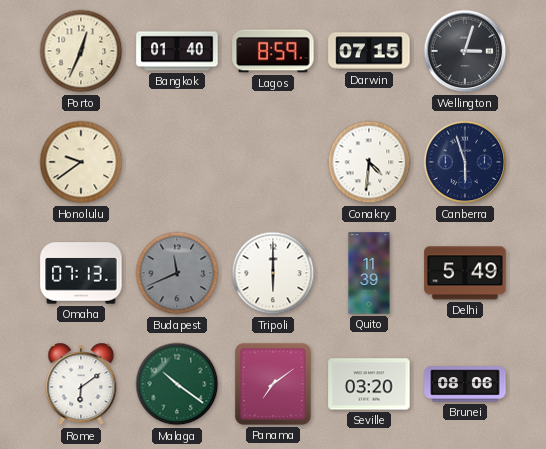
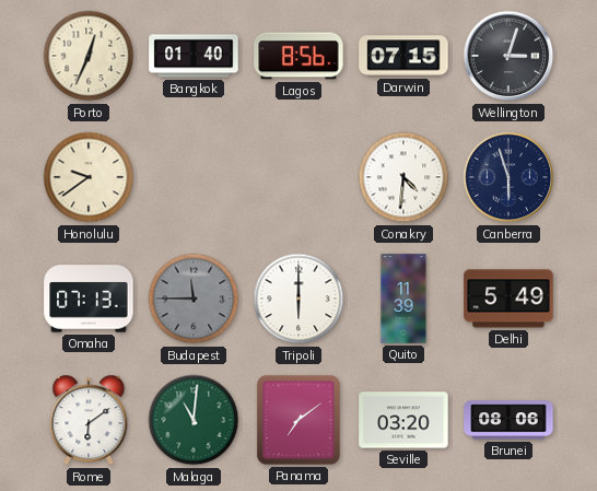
Lagos: 8:59 -> 8:56
Budapest: 11:41 -> 11:45
Malaga: 10:21 -> 11:01
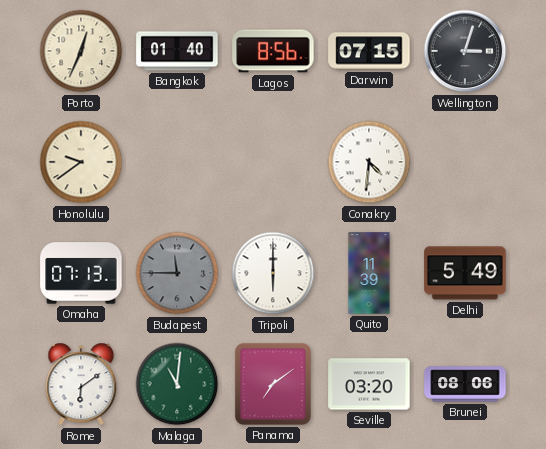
Canberra: 5:57 -> none
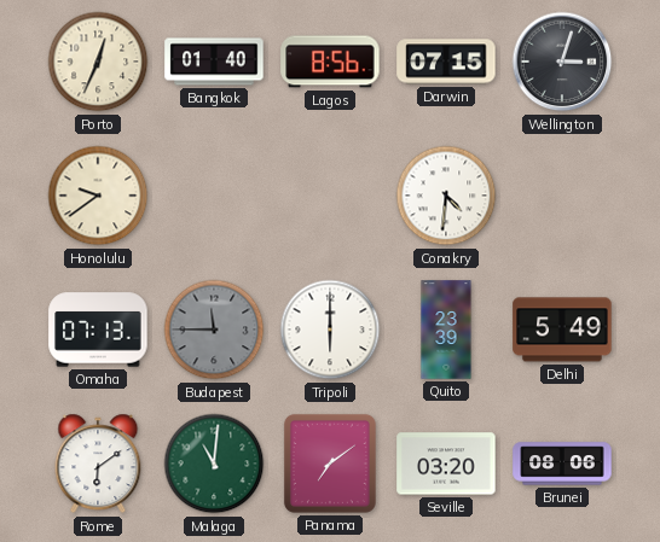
Quito: 11:39 -> 23:39
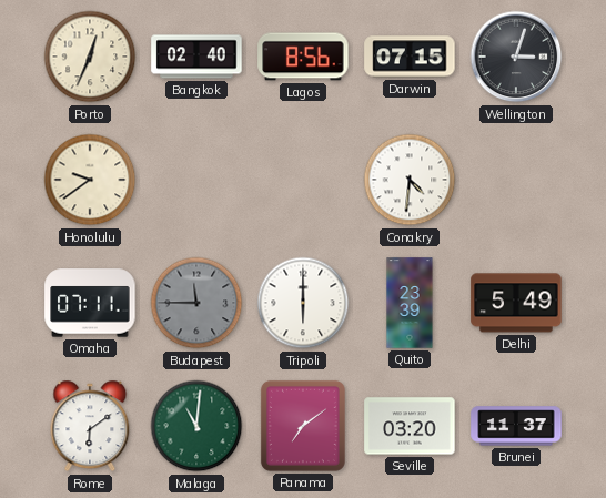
Bangkok: 01:40 -> 02:40
Omaha: 07:13 -> 07:11
Brunei: 08:06 -> 11:37
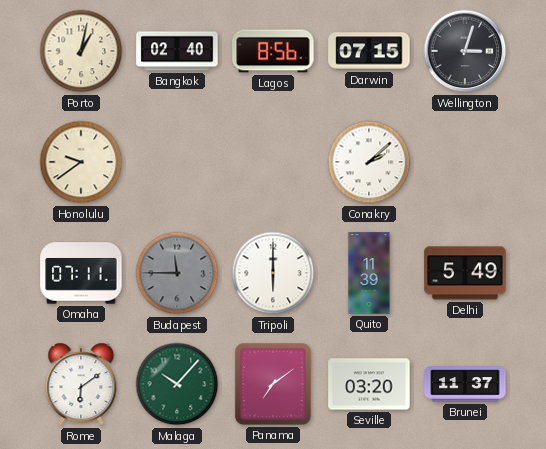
Porto: 12:34 -> 1:02
Conakry: 4:31 -> 2:08
Quito: 23:39 -> 11:39
Malaga: 11:01 -> 10:07
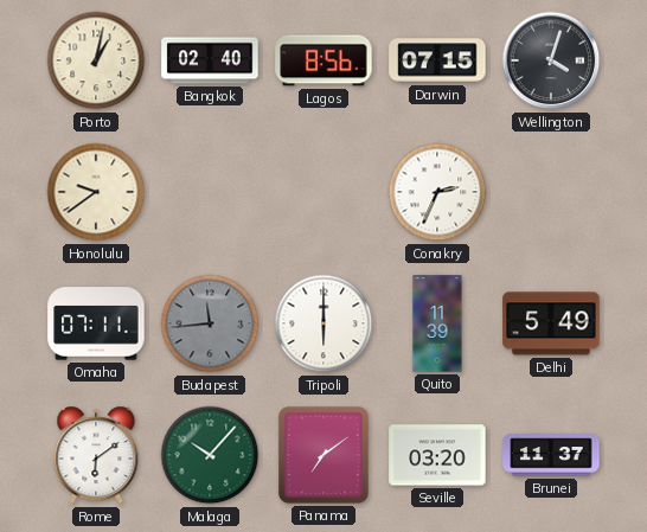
Wellington: 3:03 -> 4:03
Conakry: 2:08 -> 2:34
Budapest: 11:45 -> 11:44
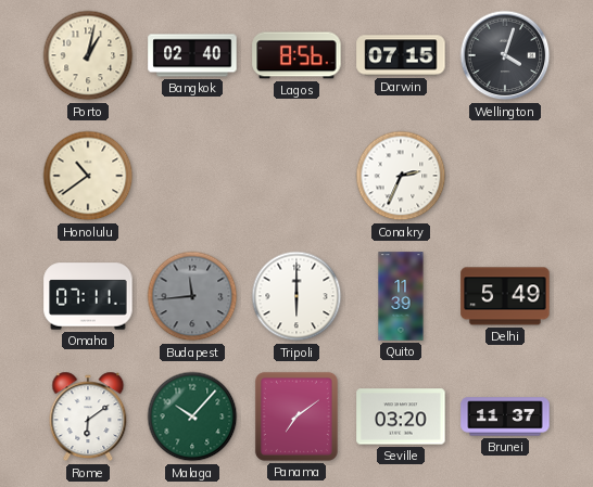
Honolulu: 9:39 -> 10:39
